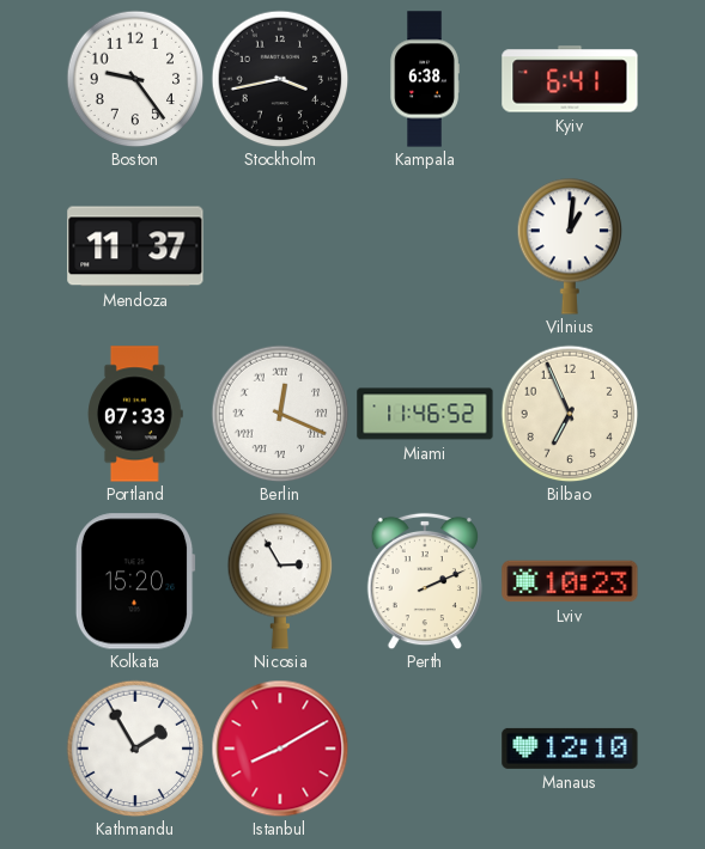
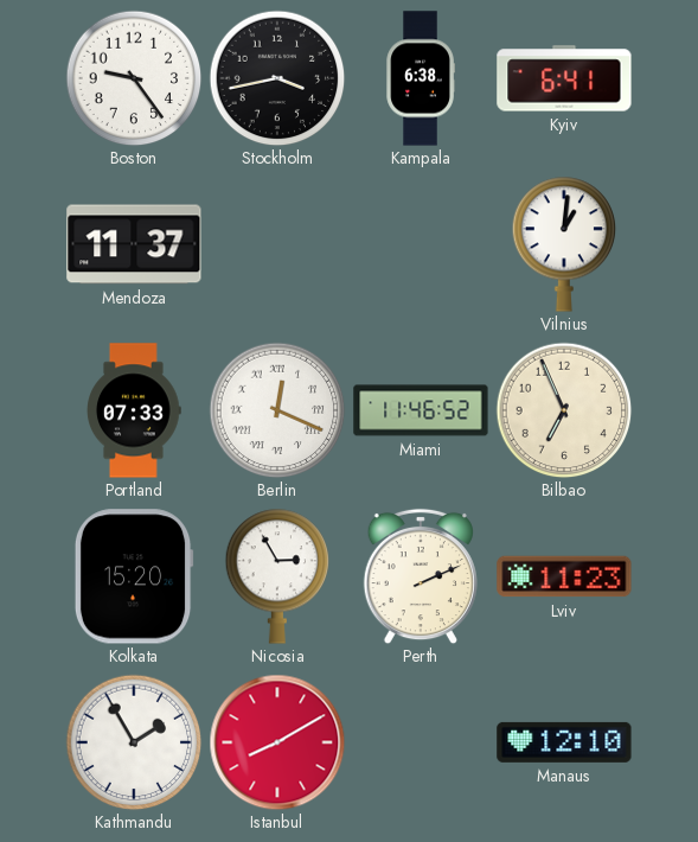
Lviv: 10:23 -> 11:23
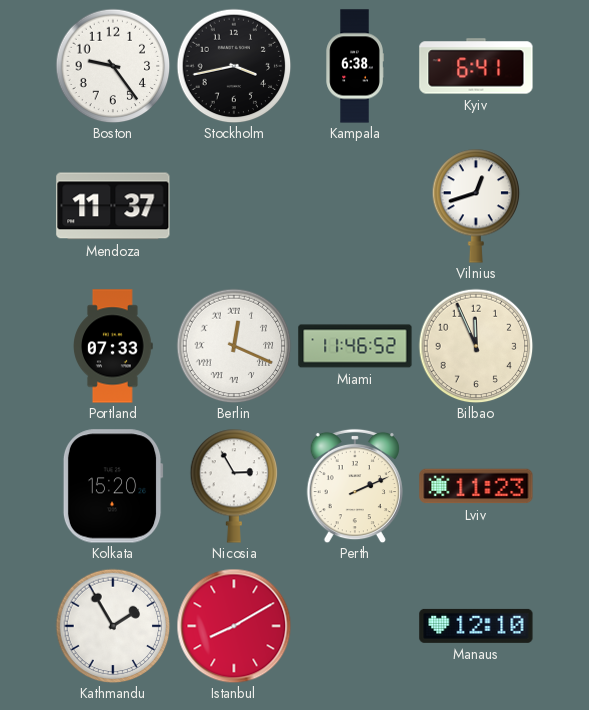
Vilnius: 1:01 -> 12:42
Bilbao: 6:56 -> 11:56
